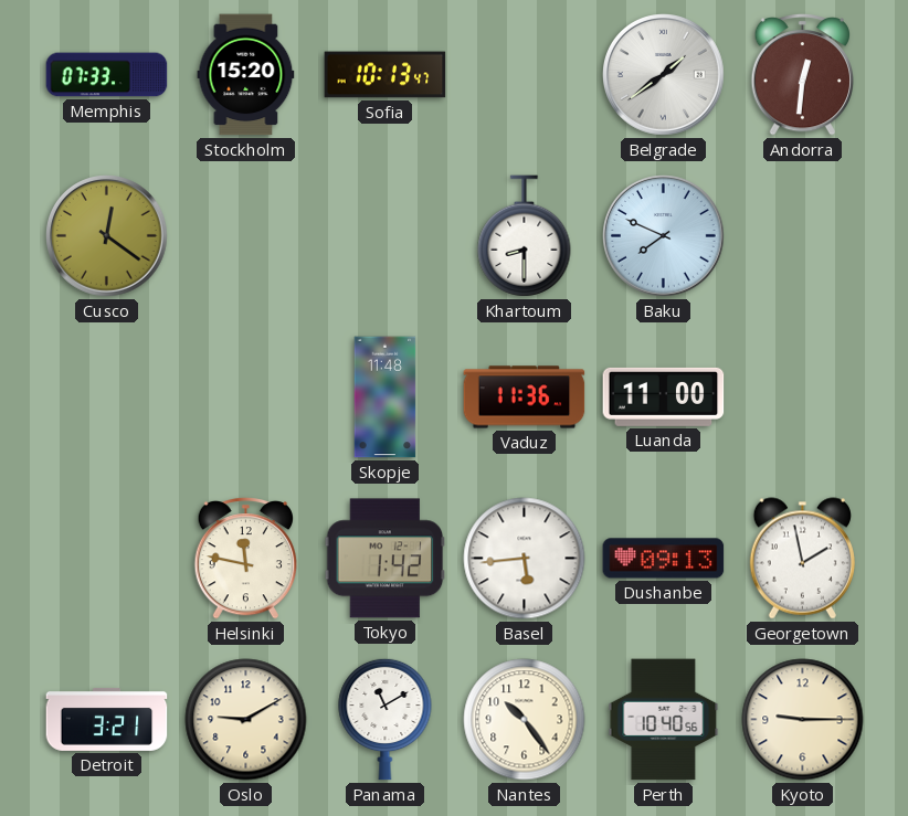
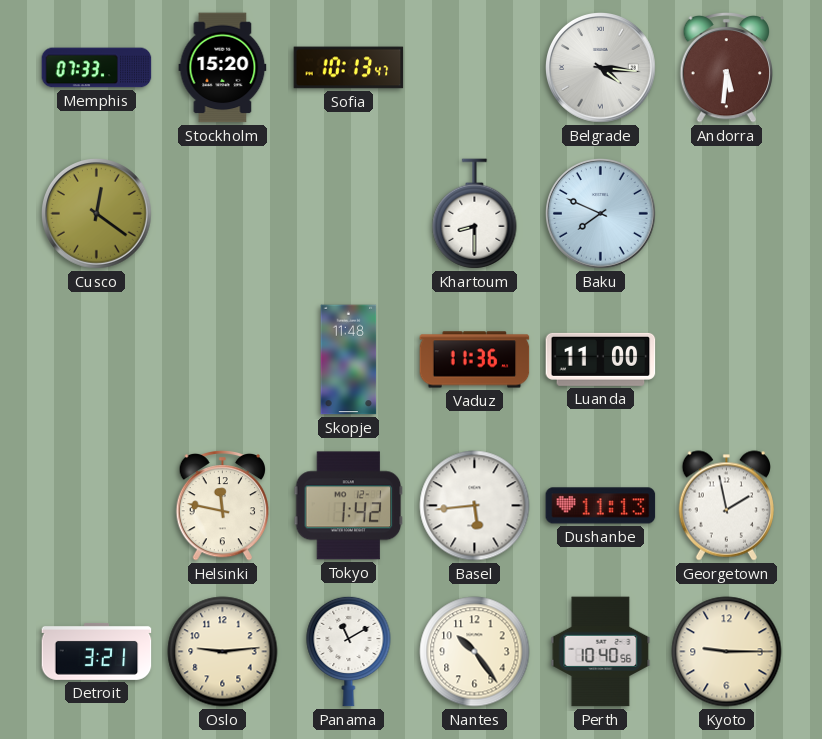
Belgrade: 1:39 -> 4:16
Andorra: 12:31 -> 5:31
Dushanbe: 09:13 -> 11:13
Oslo: 9:10 -> 9:14
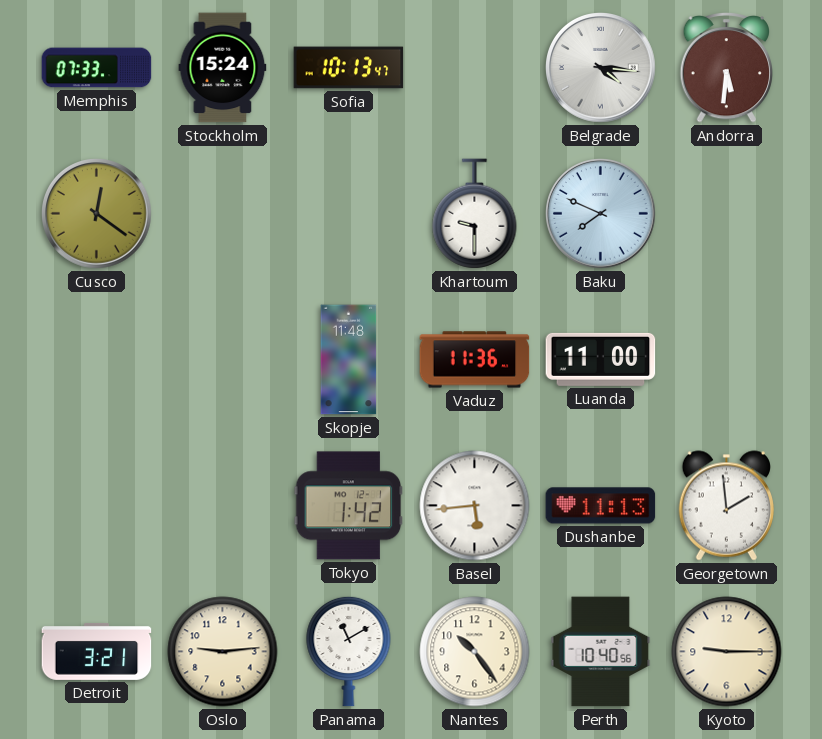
Stockholm: 15:20 -> 15:24
Khartoum: 8:30 -> 9:30
Helsinki: 11:47 -> none
Georgetown: 1:58 -> 1:59
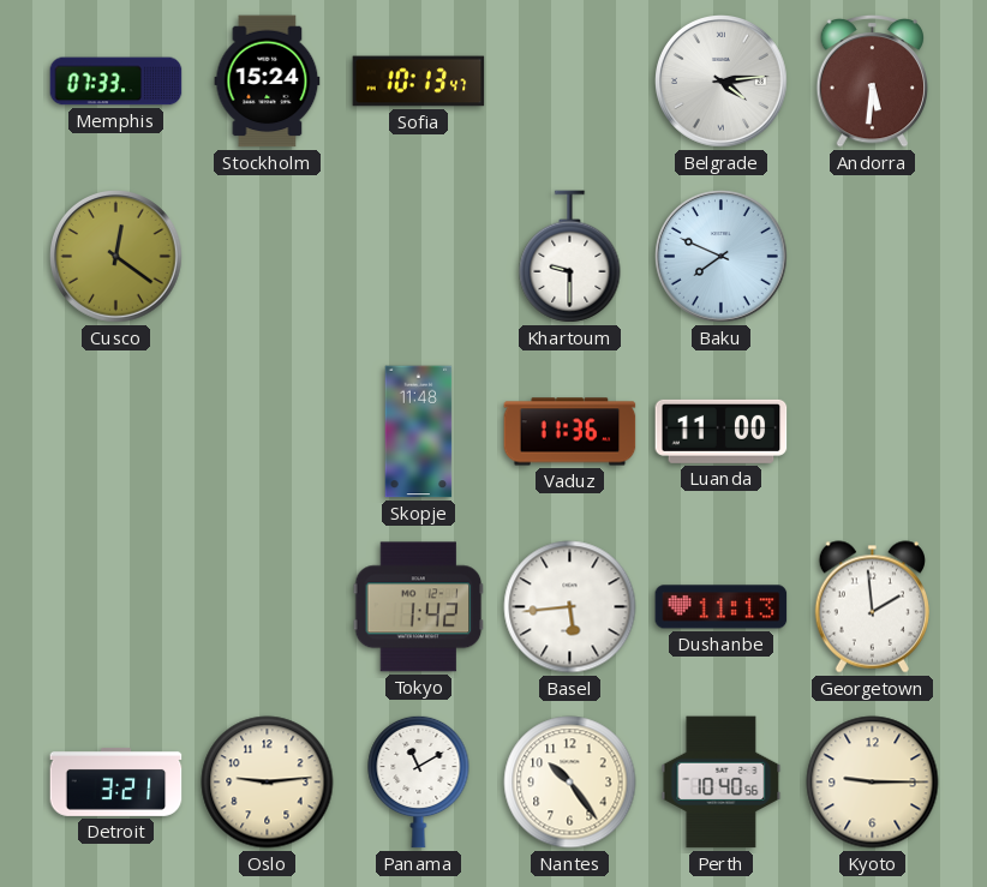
Belgrade: 4:16 -> 4:14
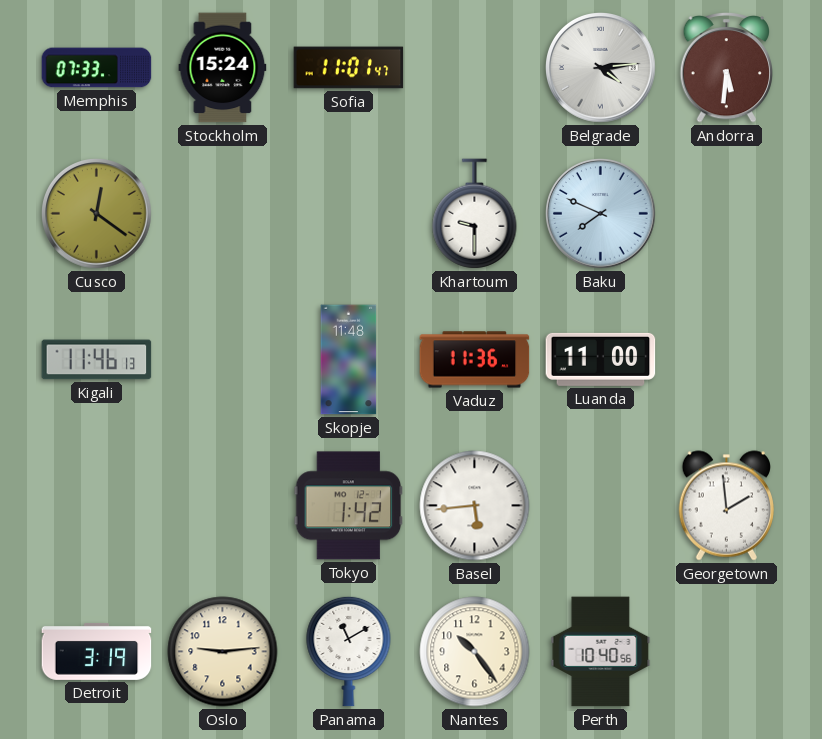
Sofia: 10:13 -> 11:01
Kigali: none -> 11:46
Dushanbe: 11:13 -> none
Detroit: 3:21 -> 3:19
Kyoto: 9:15 -> none
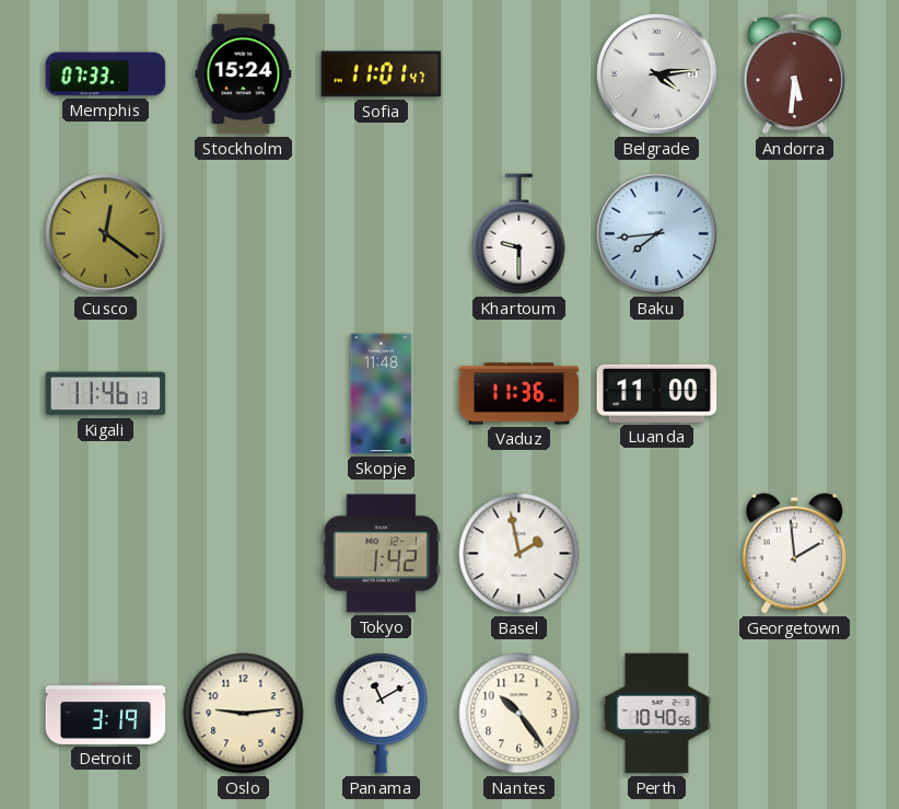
Baku: 7:49 -> 7:44
Basel: 5:44 -> 1:58
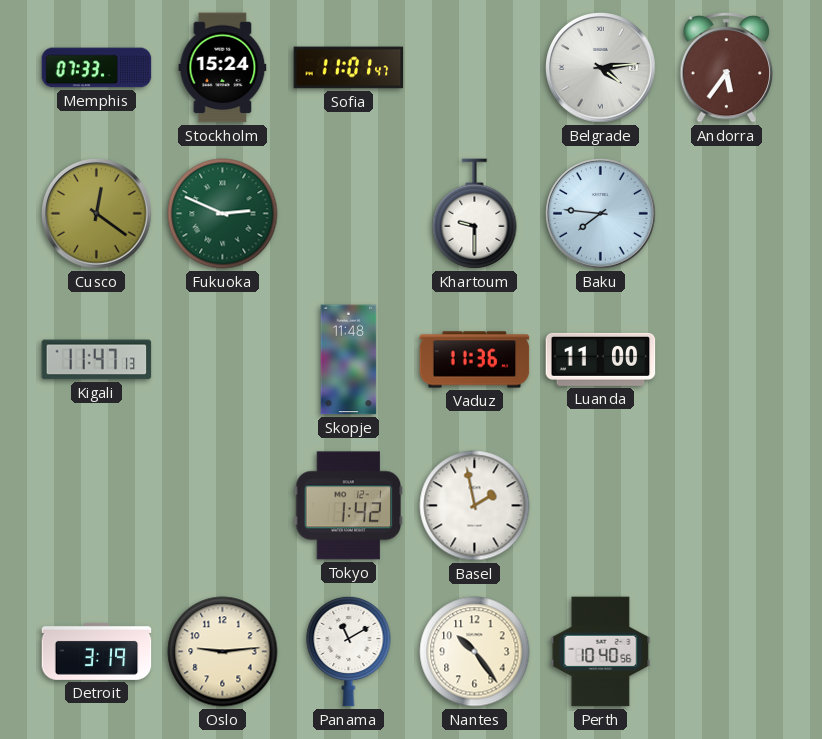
Andorra: 5:31 -> 5:36
Fukuoka: none -> 2:49
Baku: 7:44 -> 7:46
Kigali: 11:46 -> 11:47
Georgetown: 1:59 -> none
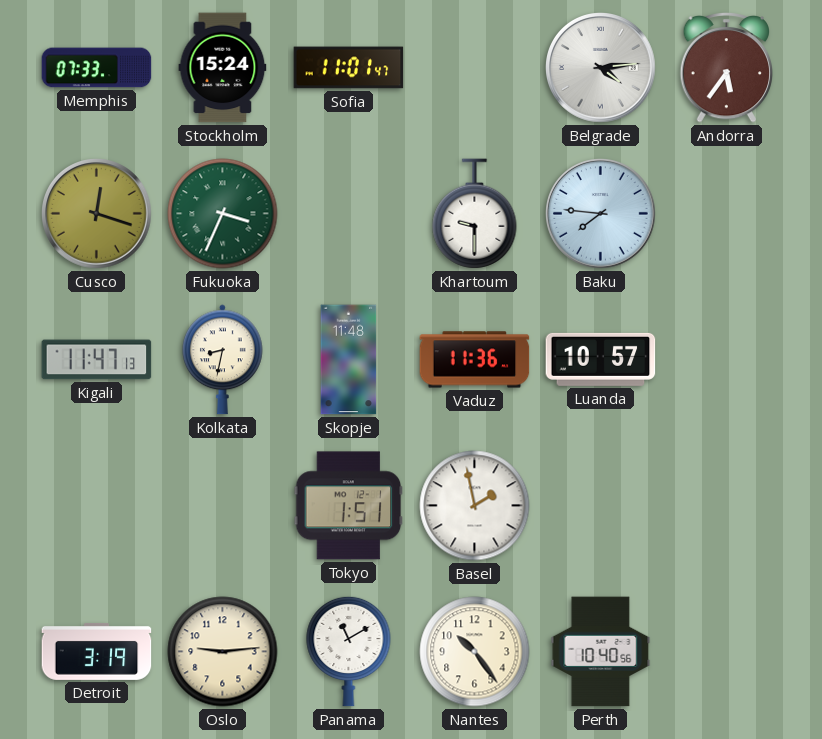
Cusco: 12:21 -> 12:18
Fukuoka: 2:49 -> 3:34
Kolkata: none -> 8:32
Luanda: 11:00 -> 10:57
Tokyo: 1:42 -> 1:51
